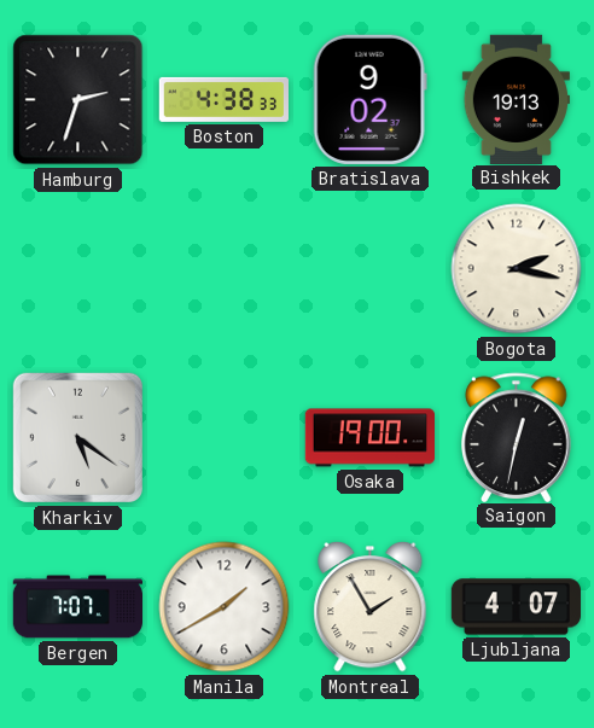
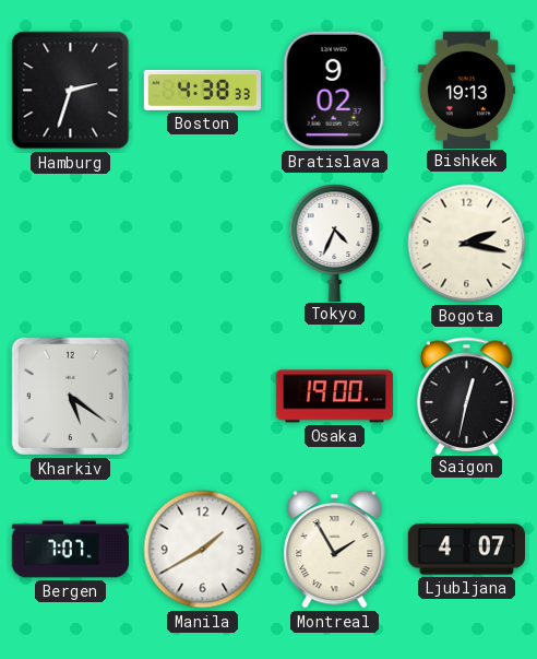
Tokyo: none -> 4:34
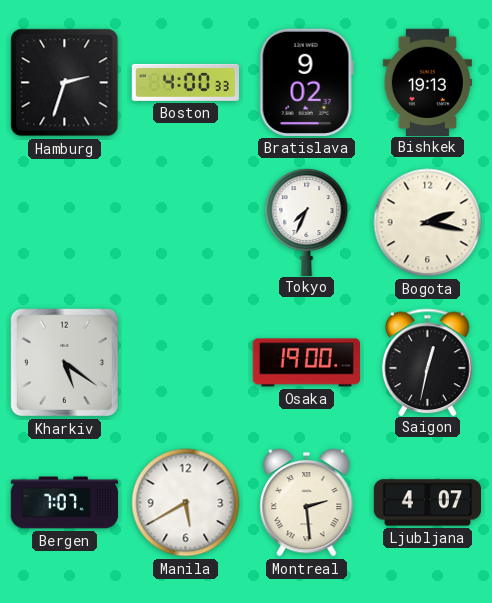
Boston: 4:38 -> 4:00
Tokyo: 4:34 -> 7:34
Manila: 1:40 -> 5:40
Montreal: 1:55 -> 2:29
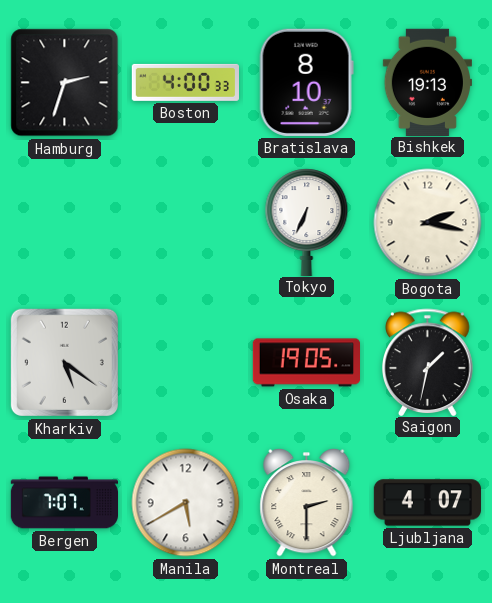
Bratislava: 9:02 -> 8:10
Tokyo: 7:34 -> 6:34
Osaka: 19:00 -> 19:05
Saigon: 12:32 -> 1:32
Montreal: 2:29 -> 2:30
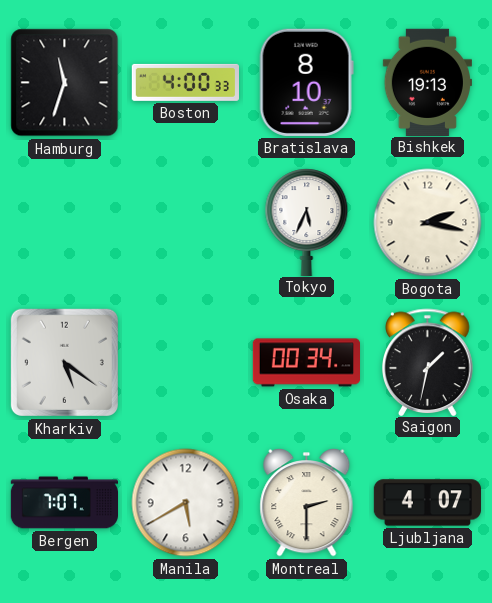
Hamburg: 2:33 -> 11:33
Tokyo: 6:34 -> 5:34
Osaka: 19:05 -> 00:34
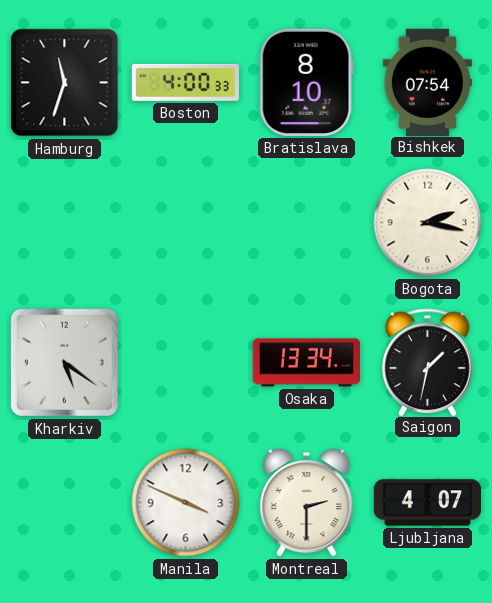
Bishkek: 19:13 -> 07:54
Tokyo: 5:34 -> none
Osaka: 00:34 -> 13:34
Bergen: 7:07 -> none
Manila: 5:40 -> 3:49
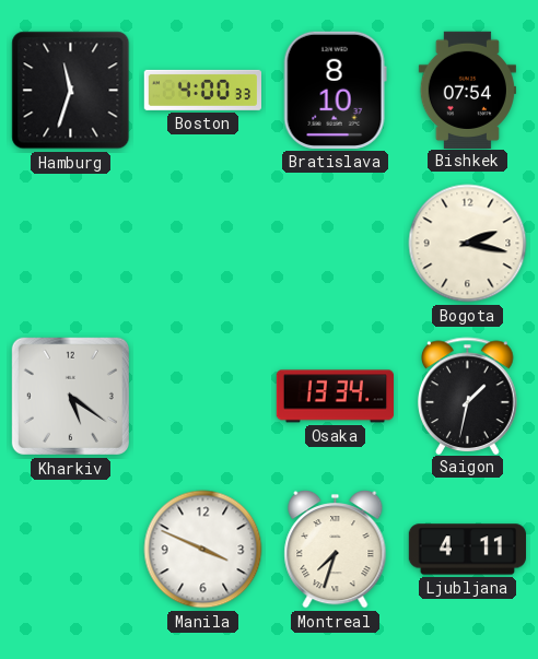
Montreal: 2:30 -> 7:33
Ljubljana: 4:07 -> 4:11
